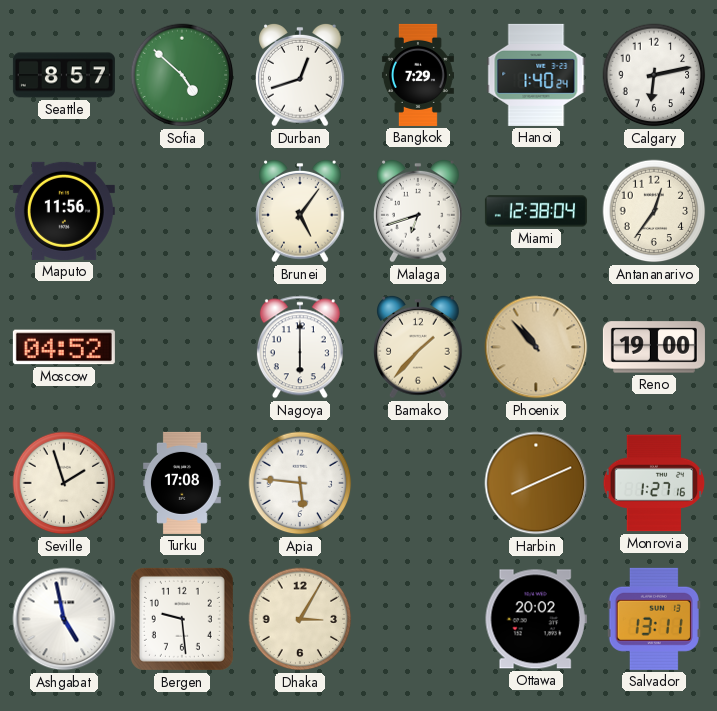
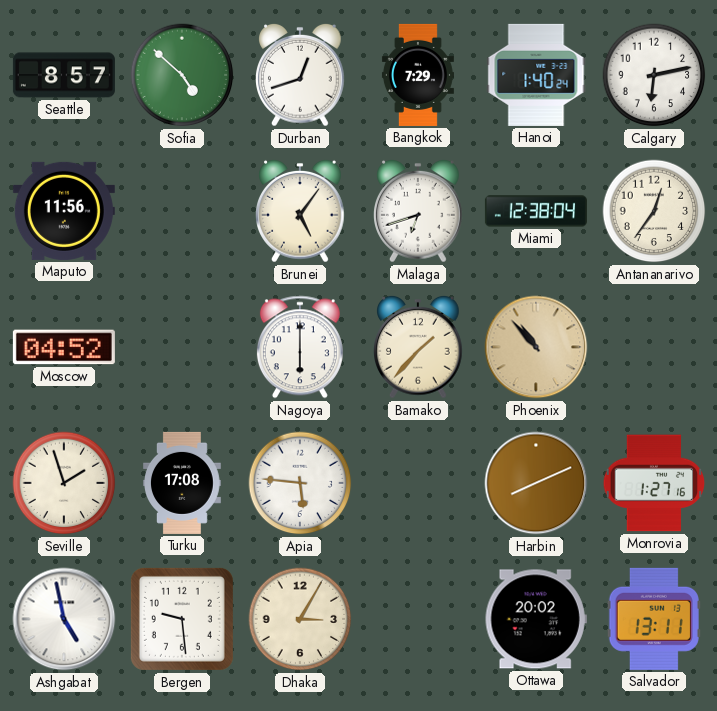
Reno: 19:00 -> none
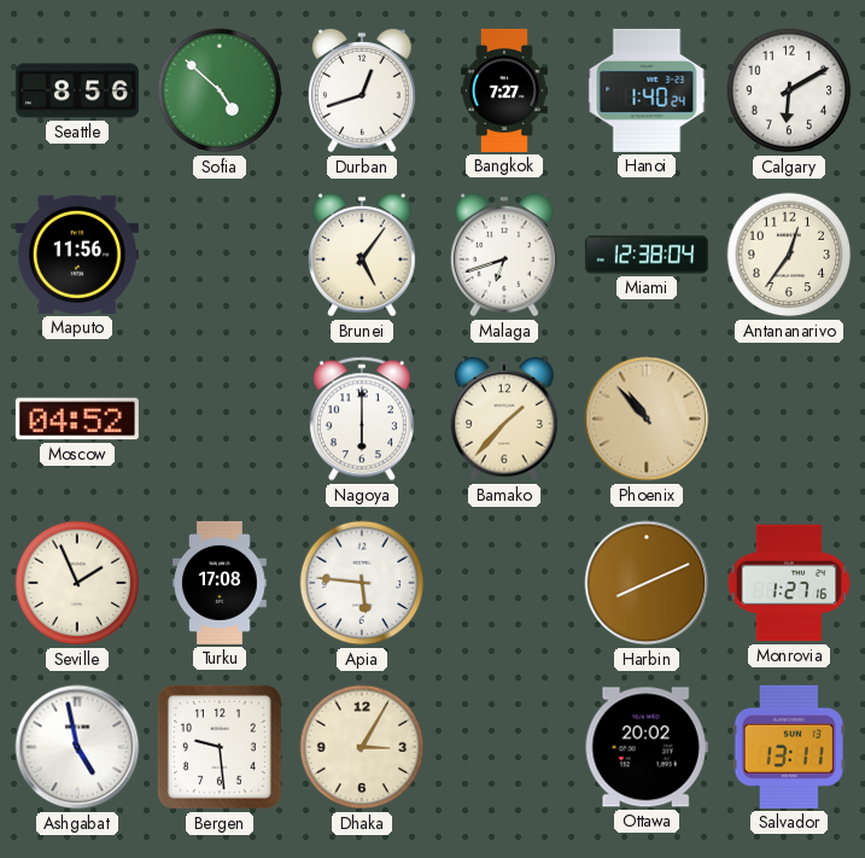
Seattle: 8:57 -> 8:56
Bangkok: 7:29 -> 7:27
Calgary: 6:13 -> 6:10
Seville: 1:57 -> 1:56
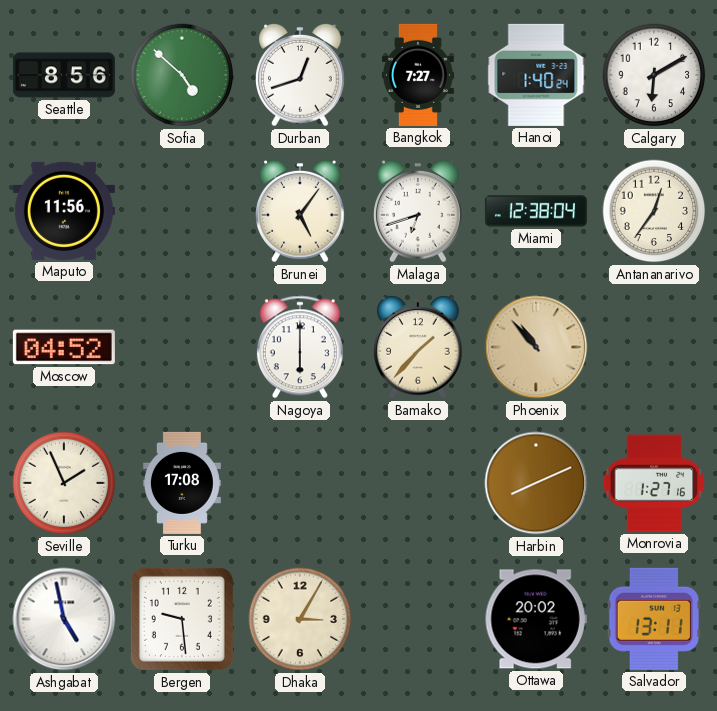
Apia: 5:46 -> none
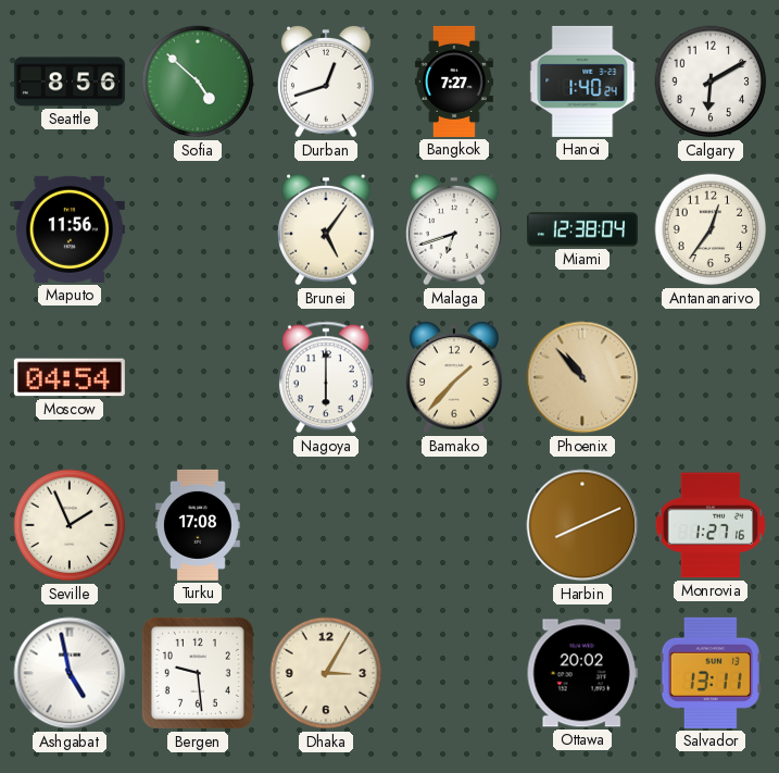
Moscow: 04:52 -> 04:54
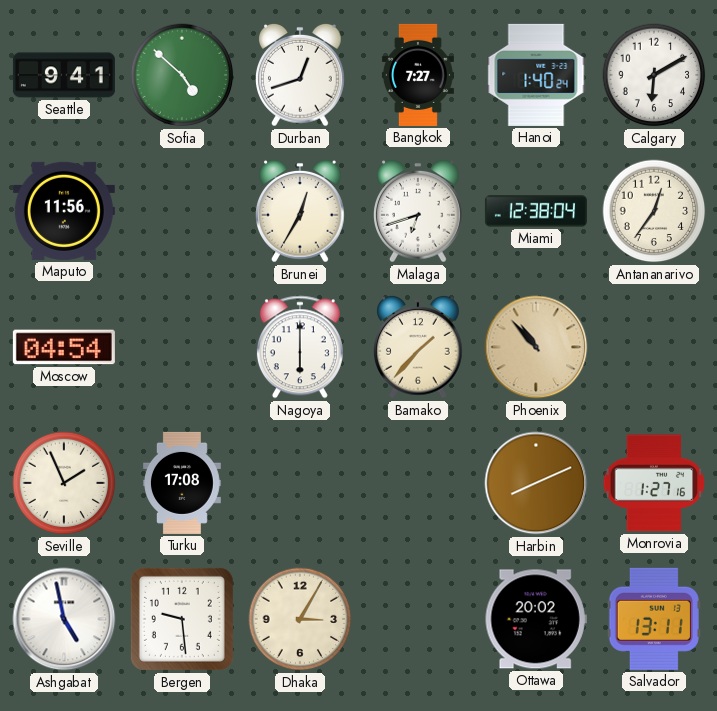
Seattle: 8:56 -> 9:41
Brunei: 5:06 -> 12:35
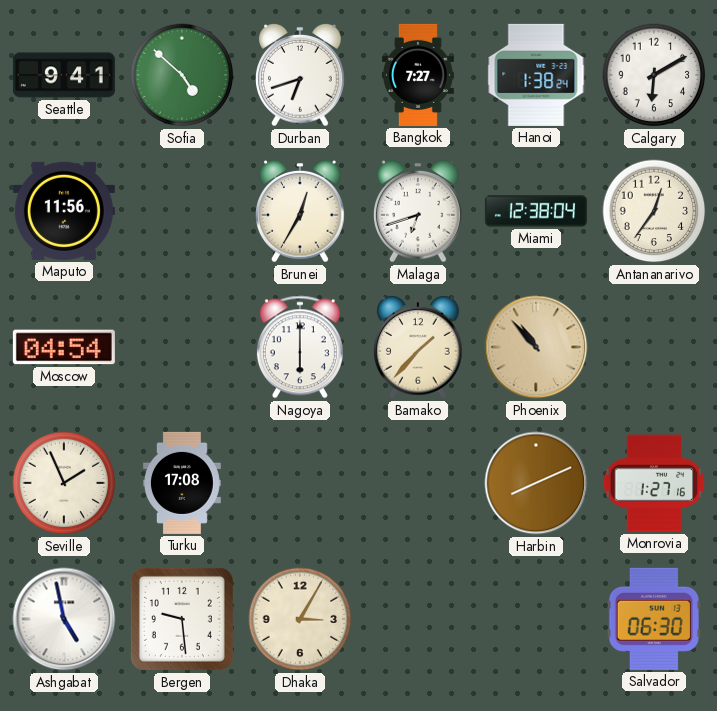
Durban: 12:42 -> 6:42
Hanoi: 1:40 -> 1:38
Ottawa: 20:02 -> none
Salvador: 13:11 -> 06:30
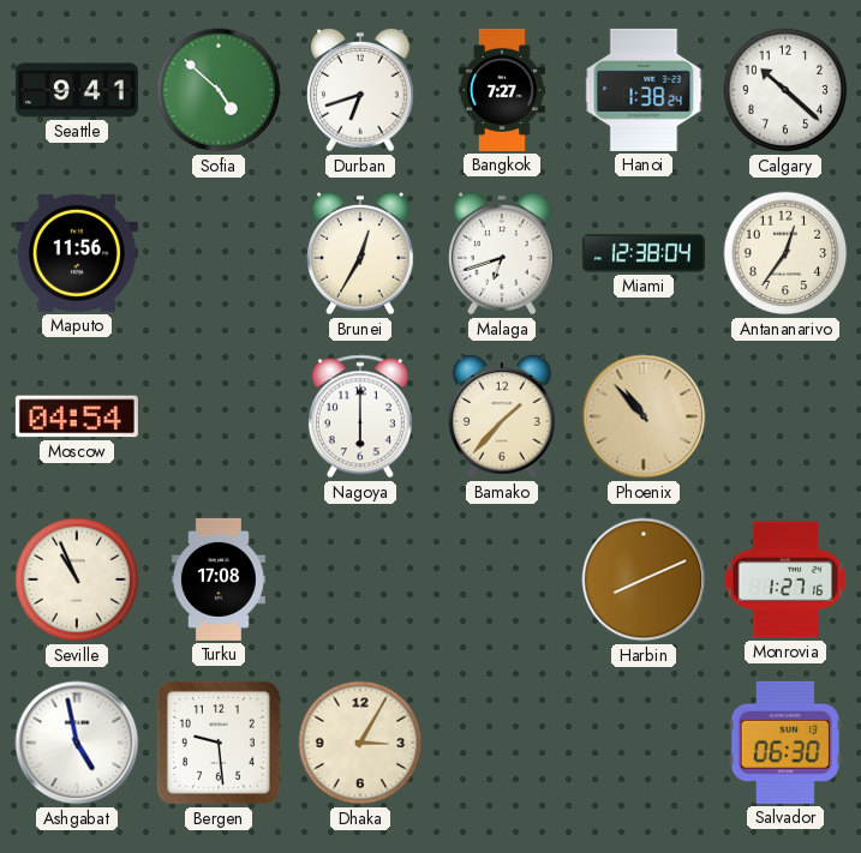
Calgary: 6:10 -> 10:22
Seville: 1:56 -> 10:56
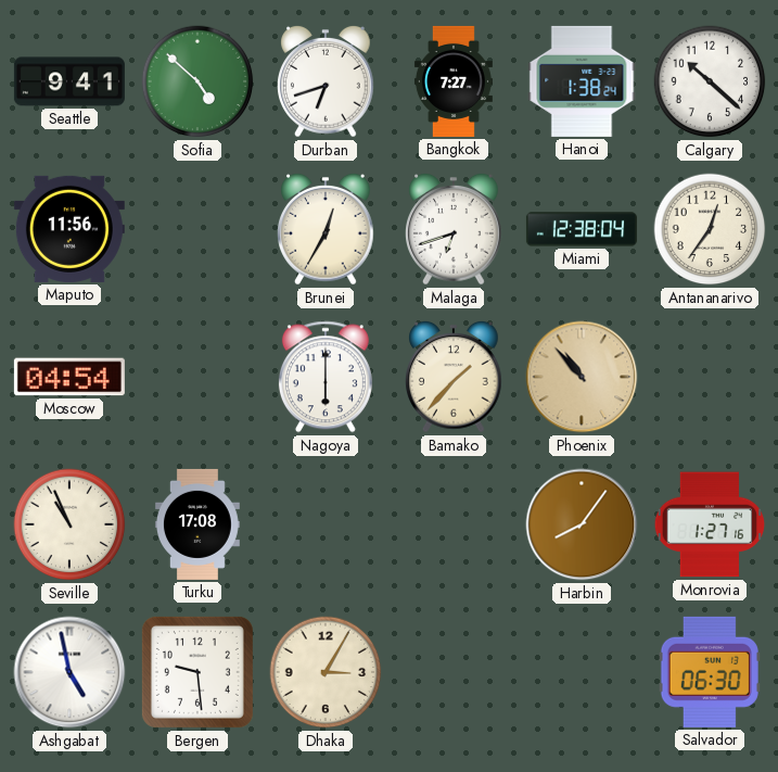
Harbin: 8:11 -> 8:06
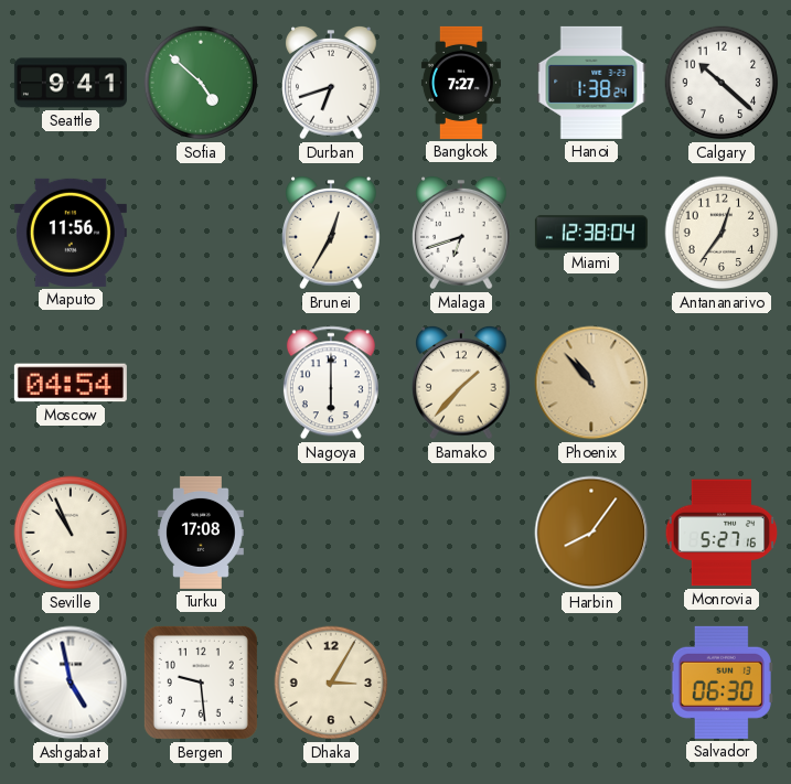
Monrovia: 1:27 -> 5:27
